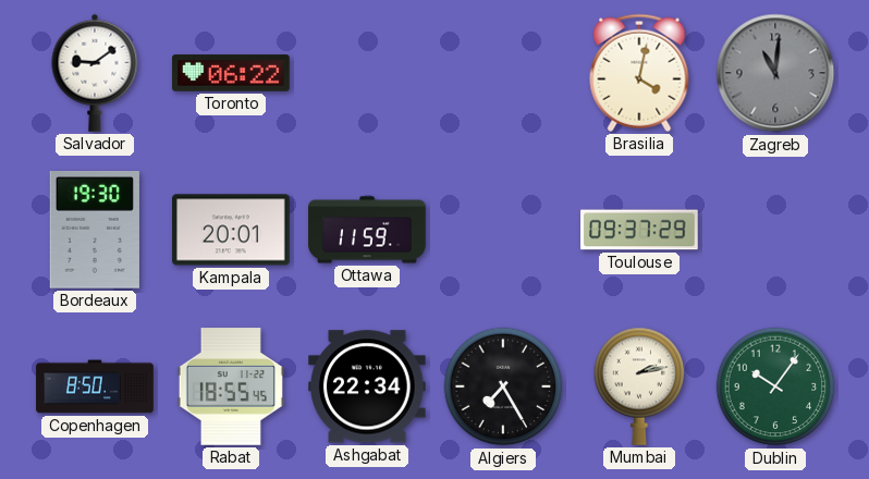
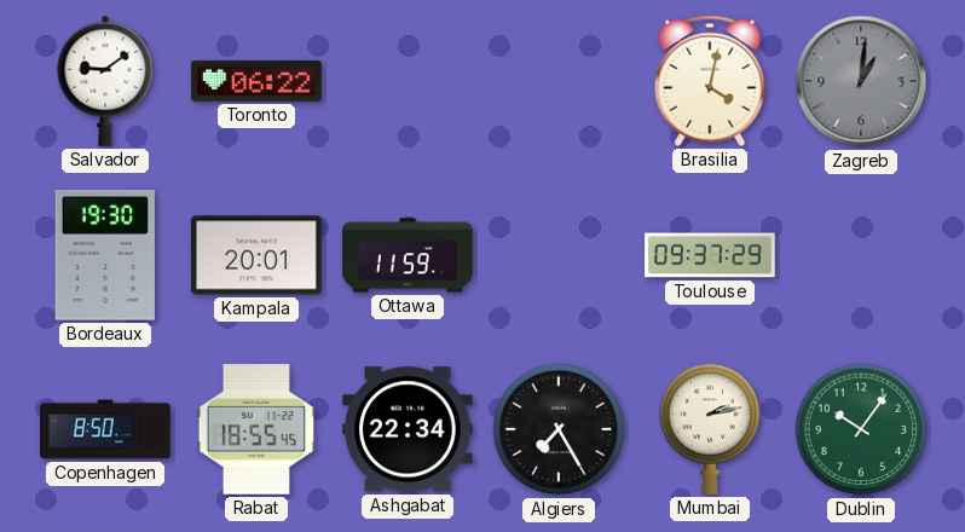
Zagreb: 11:01 -> 1:01
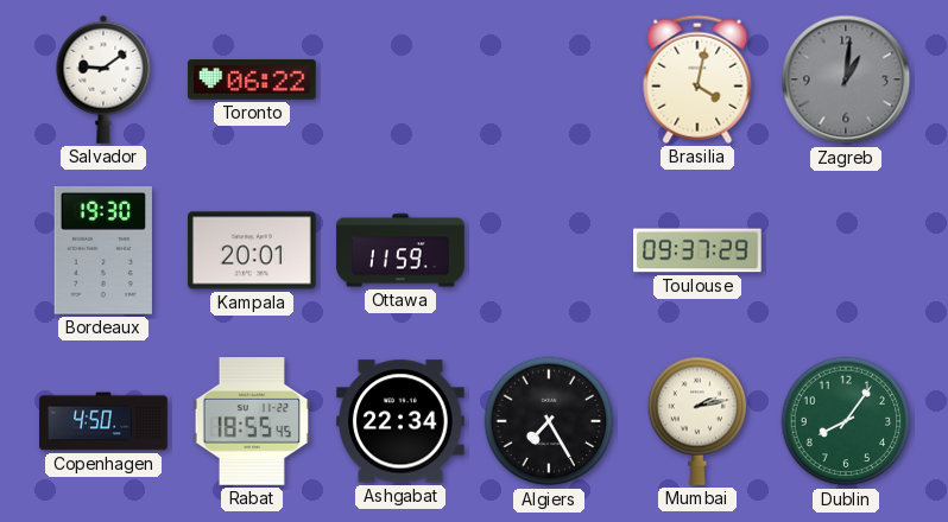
Copenhagen: 8:50 -> 4:50
Dublin: 10:06 -> 8:06
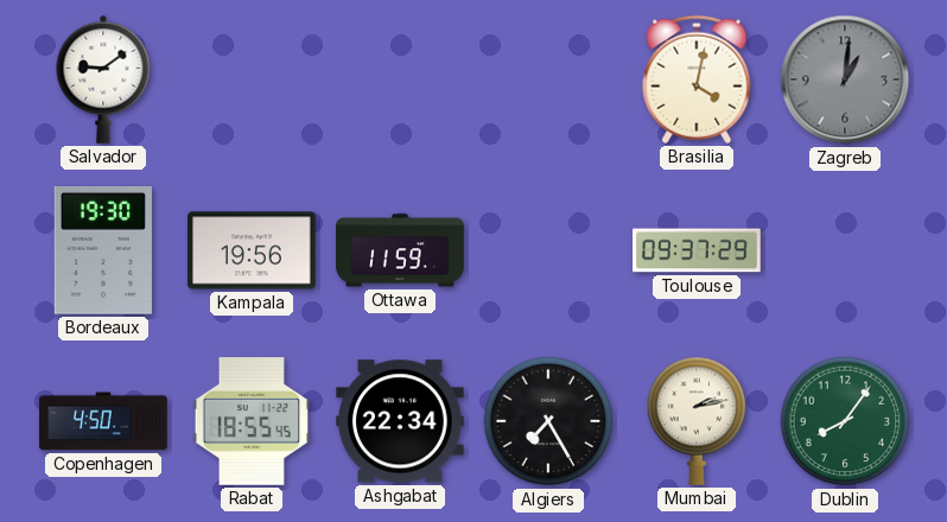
Toronto: 06:22 -> none
Kampala: 20:01 -> 19:56
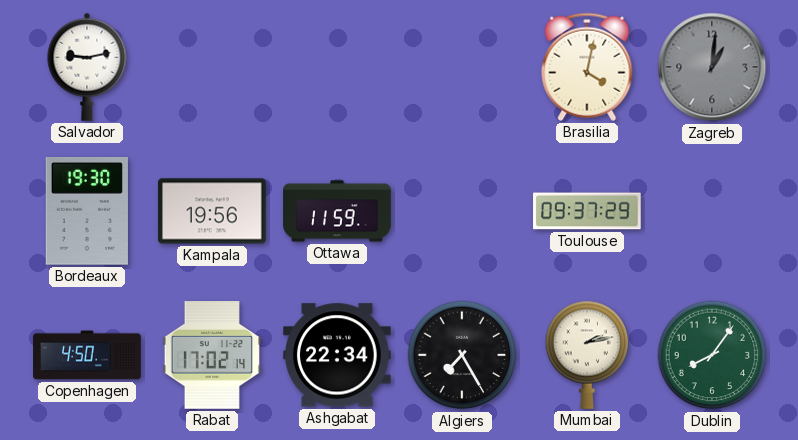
Salvador: 9:09 -> 9:13
Rabat: 18:55 -> 17:02
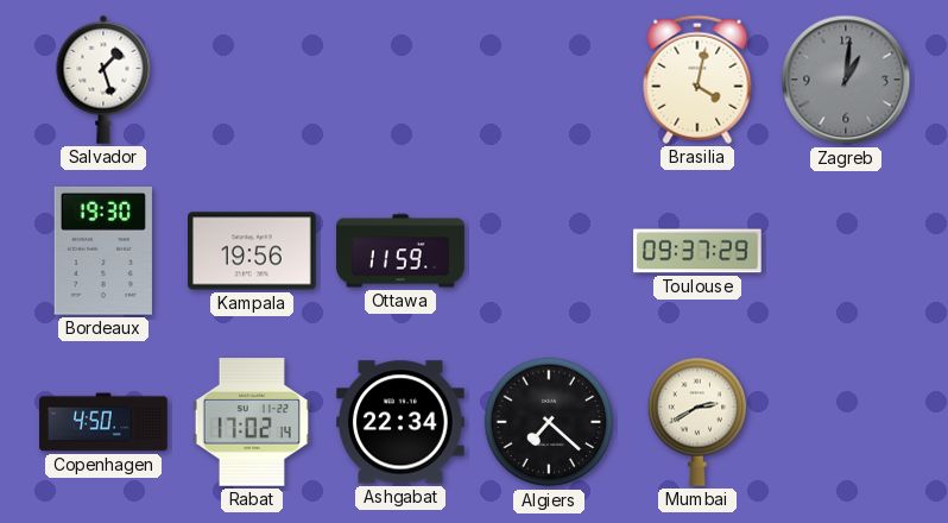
Salvador: 9:13 -> 1:27
Algiers: 7:25 -> 7:22
Mumbai: 2:13 -> 2:40
Dublin: 8:06 -> none
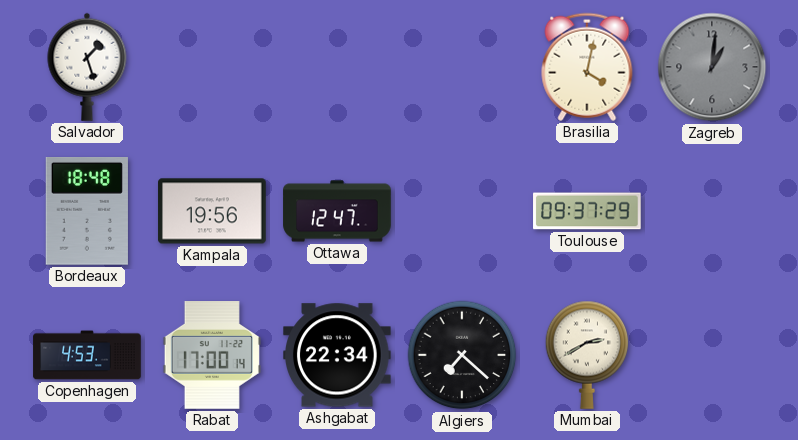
Bordeaux: 19:30 -> 18:48
Ottawa: 11:59 -> 12:47
Copenhagen: 4:50 -> 4:53
Rabat: 17:02 -> 17:00
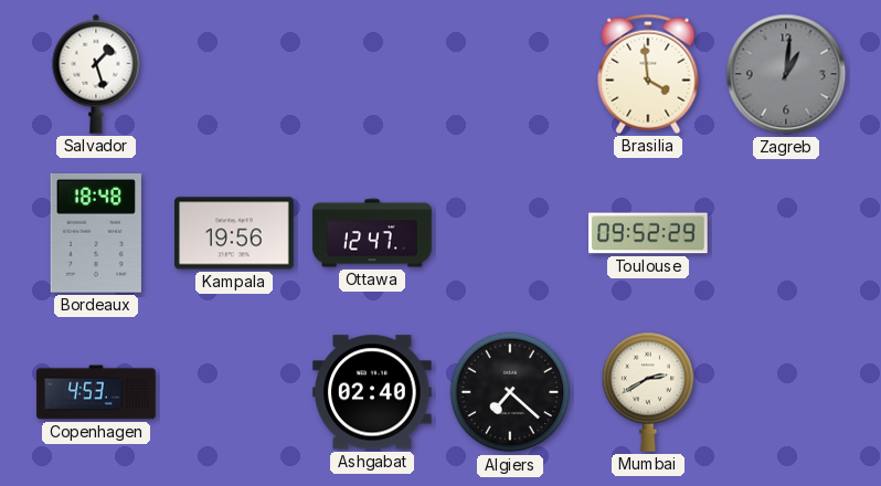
Brasilia: 4:02 -> 3:59
Toulouse: 09:37 -> 09:52
Rabat: 17:00 -> none
Ashgabat: 22:34 -> 02:40
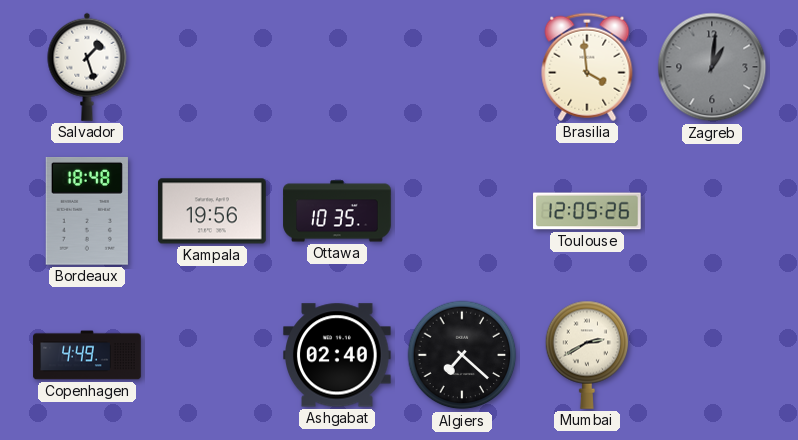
Ottawa: 12:47 -> 10:35
Toulouse: 09:52 -> 12:05
Copenhagen: 4:53 -> 4:49
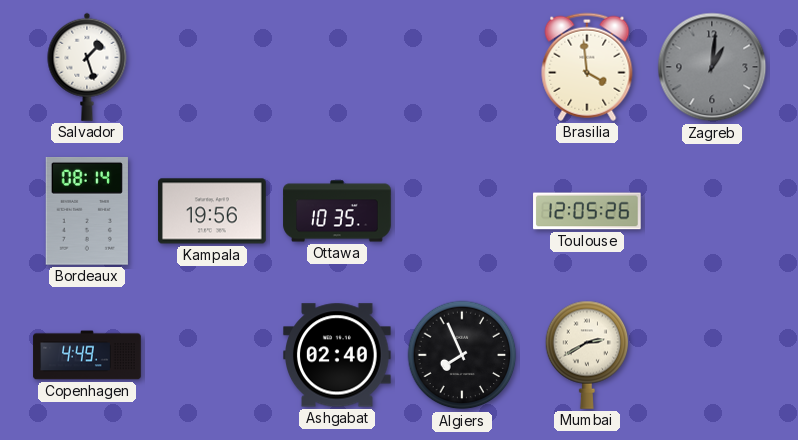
Bordeaux: 18:48 -> 08:14
Algiers: 7:22 -> 7:56
